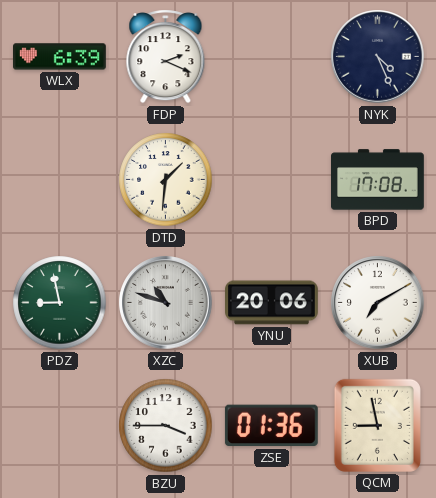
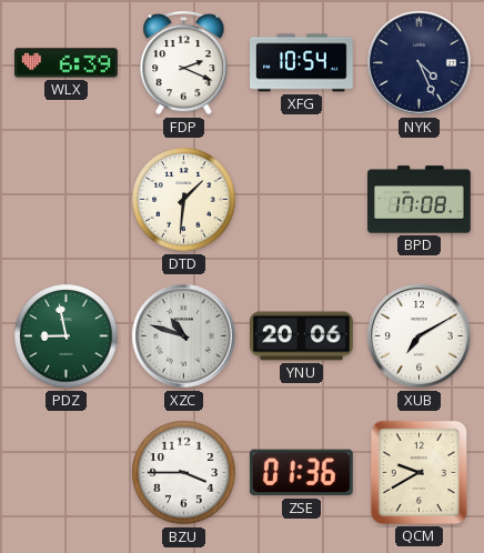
XFG: none -> 10:54
QCM: 8:58 -> 9:40
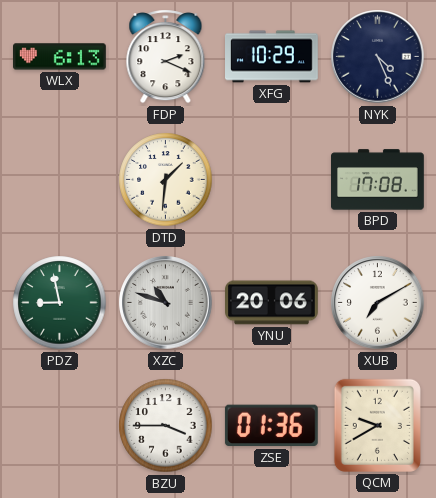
WLX: 6:39 -> 6:13
XFG: 10:54 -> 10:29
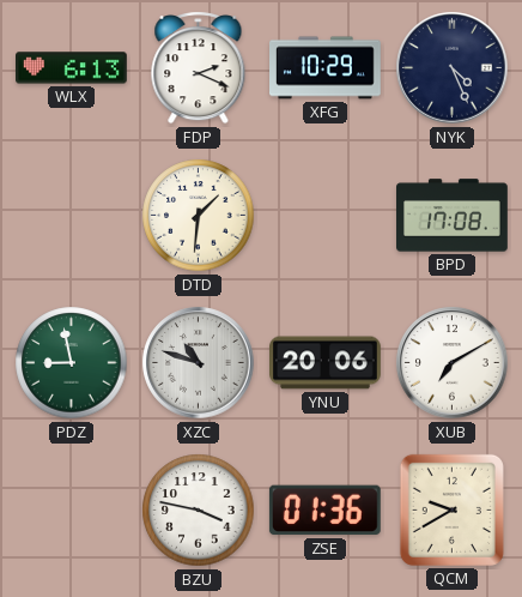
BZU: 3:45 -> 3:47
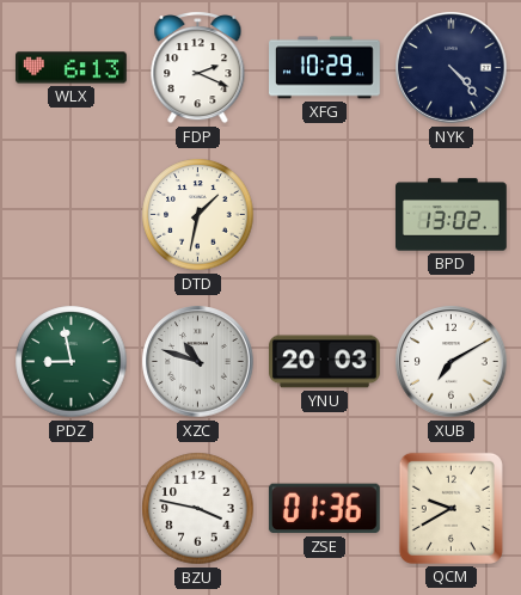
NYK: 4:26 -> 4:23
DTD: 1:31 -> 1:32
BPD: 17:08 -> 13:02
YNU: 20:06 -> 20:03
